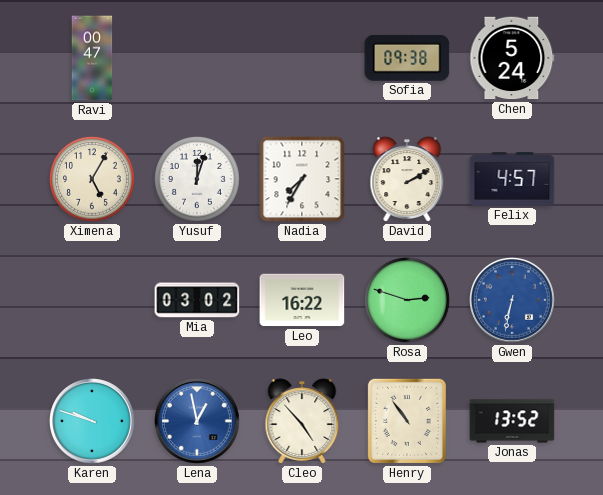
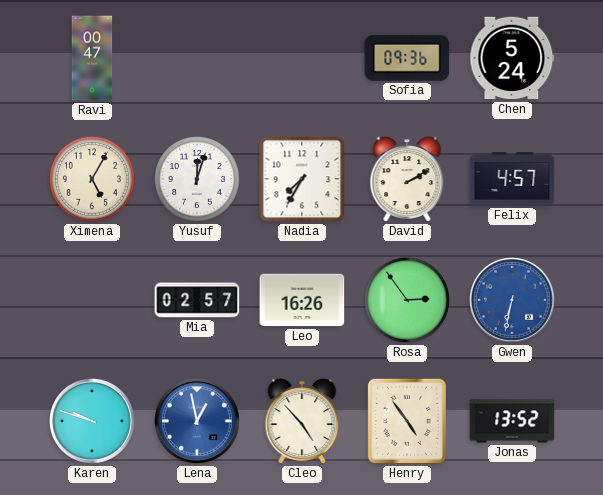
Sofia: 09:38 -> 09:36
Mia: 03:02 -> 02:57
Leo: 16:22 -> 16:26
Rosa: 2:48 -> 2:54
Henry: 10:54 -> 4:54
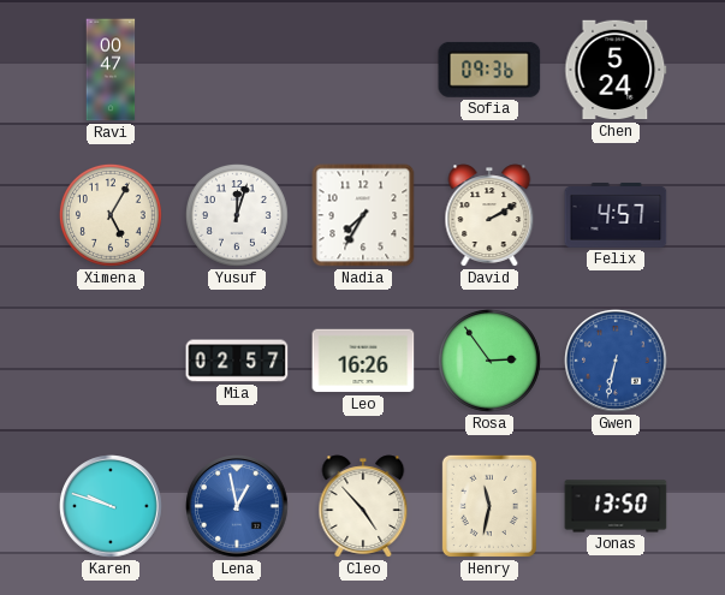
Henry: 4:54 -> 11:32
Jonas: 13:52 -> 13:50
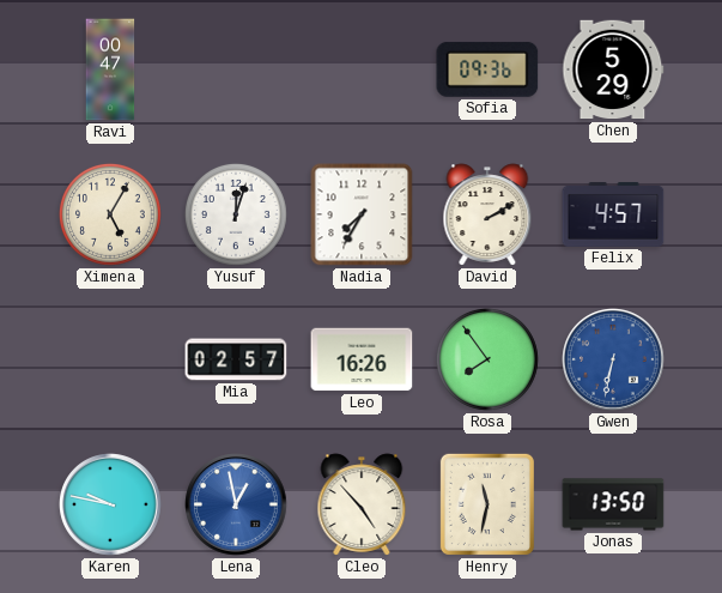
Chen: 5:24 -> 5:29
Rosa: 2:54 -> 7:54
Karen: 9:48 -> 9:47
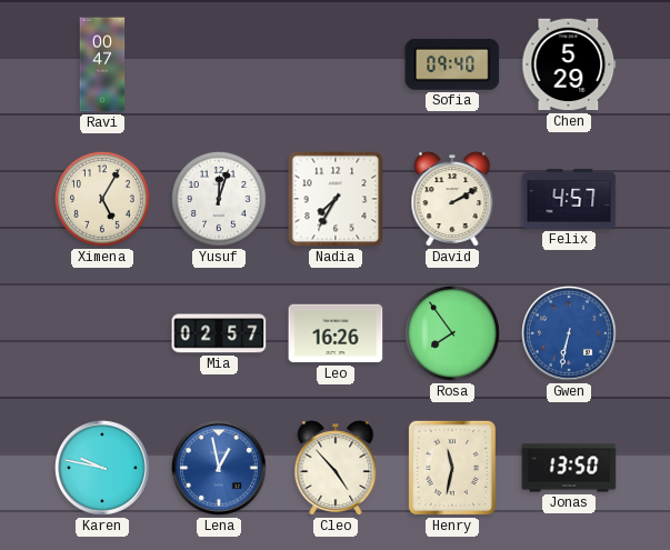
Sofia: 09:36 -> 09:40
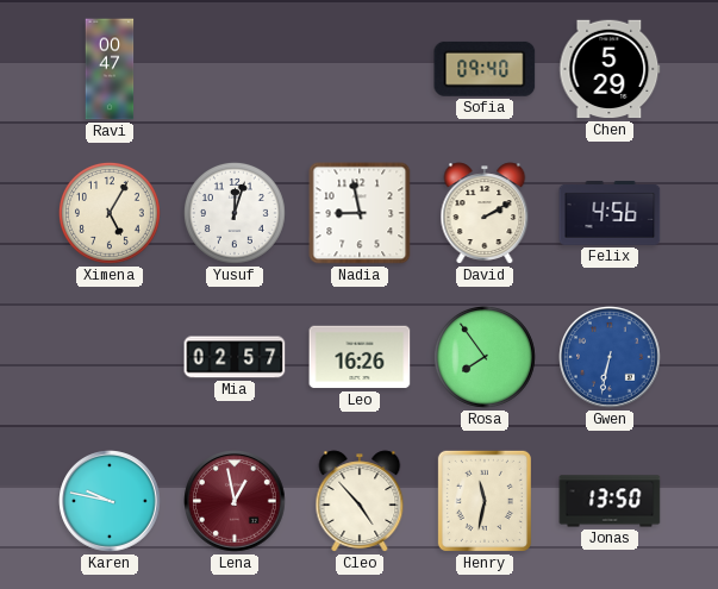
Nadia: 7:35 -> 8:58
Felix: 4:57 -> 4:56
Lena dial: blue -> burgundy
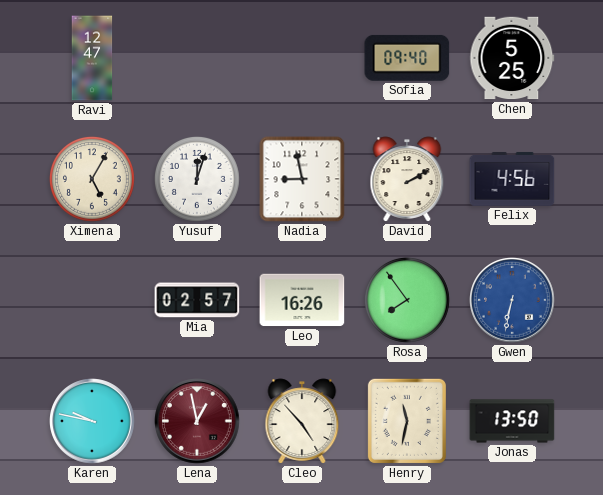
Ravi: 00:47 -> 12:47
Chen: 5:29 -> 5:25
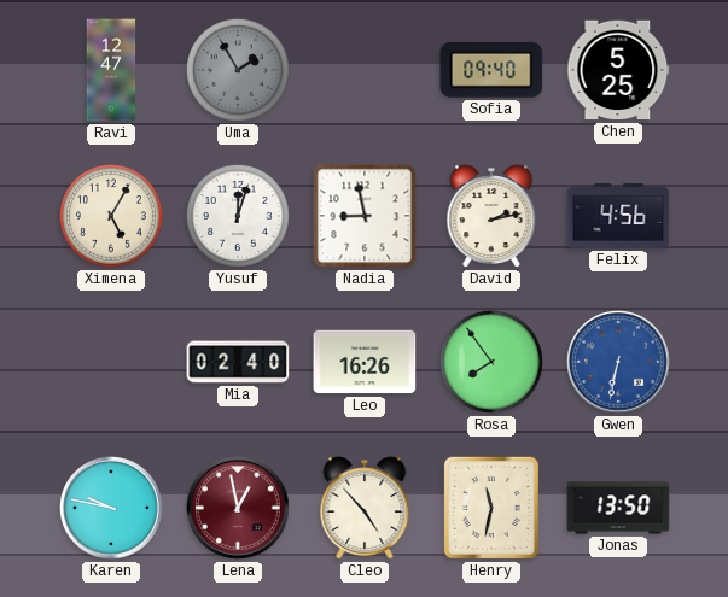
Uma: none -> 1:55
David: 2:10 -> 2:13
Mia: 02:57 -> 02:40
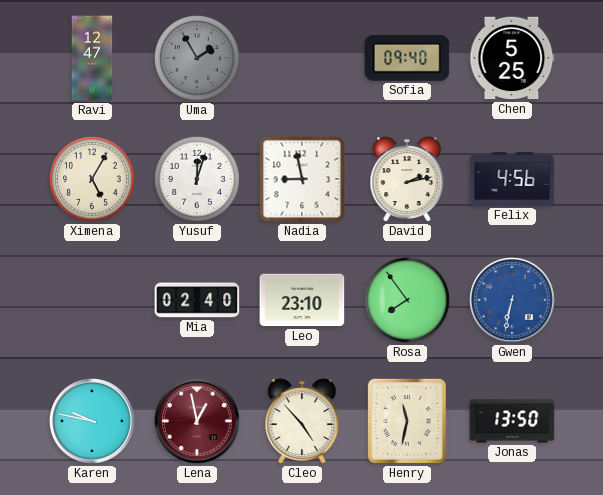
Leo: 16:26 -> 23:10
